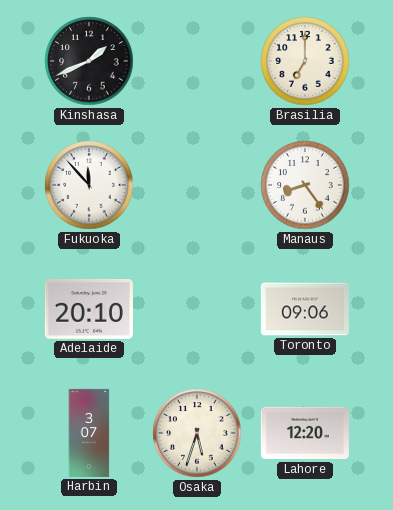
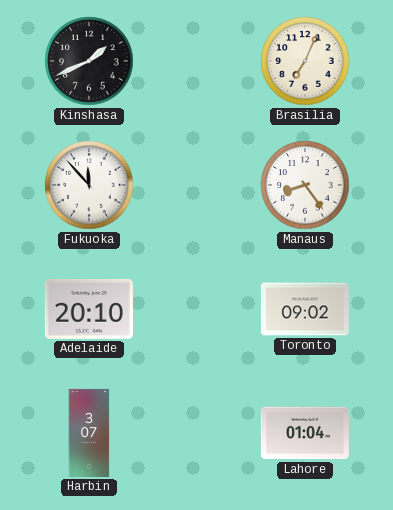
Brasilia: 7:00 -> 7:04
Toronto: 09:06 -> 09:02
Osaka: 5:33 -> none
Lahore: 12:20 -> 01:04
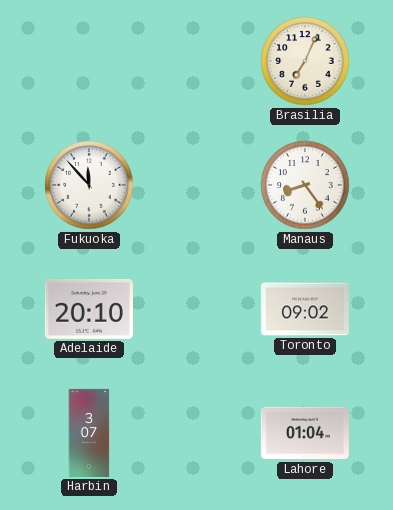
Kinshasa: 1:41 -> none
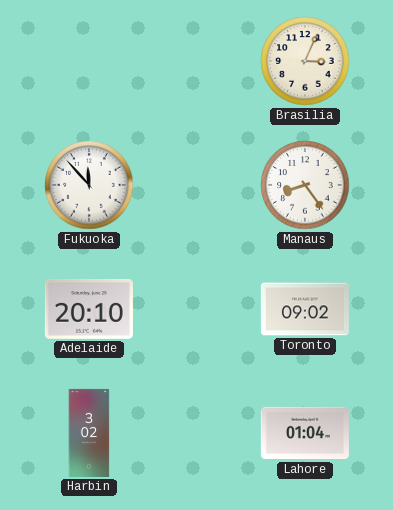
Brasilia: 7:04 -> 3:04
Harbin: 3:07 -> 3:02
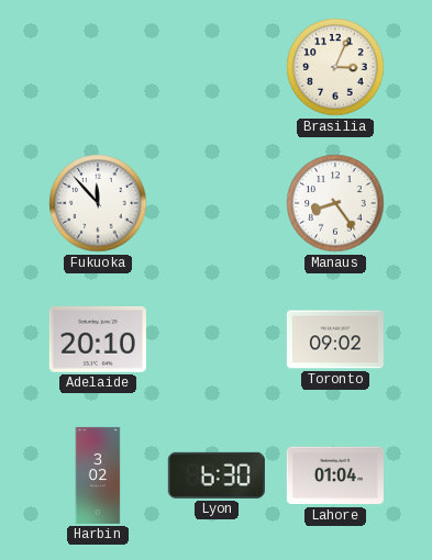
Lyon: none -> 6:30
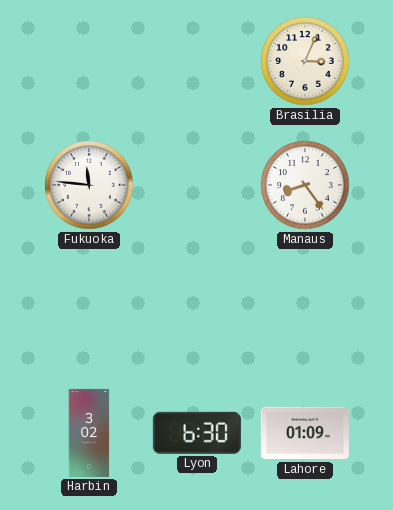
Fukuoka: 11:53 -> 11:46
Adelaide: 20:10 -> none
Toronto: 09:02 -> none
Lahore: 01:04 -> 01:09
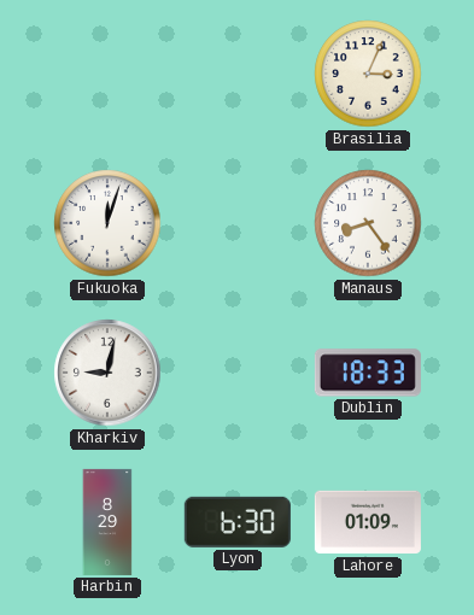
Fukuoka: 11:46 -> 12:03
Kharkiv: none -> 9:02
Dublin: none -> 18:33
Harbin: 3:02 -> 8:29
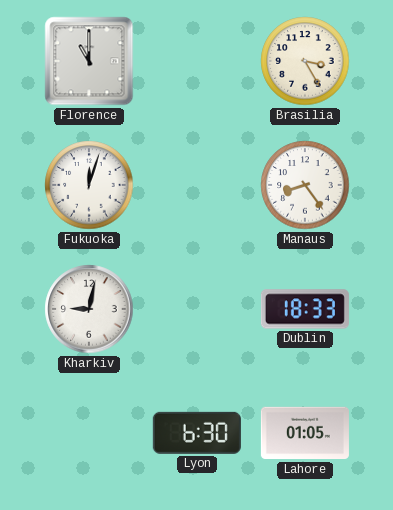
Florence: none -> 11:00
Brasilia: 3:04 -> 3:25
Harbin: 8:29 -> none
Lahore: 01:09 -> 01:05
